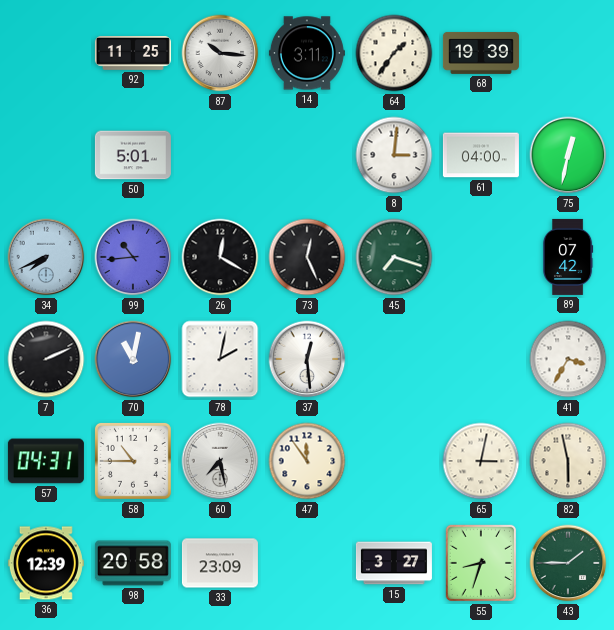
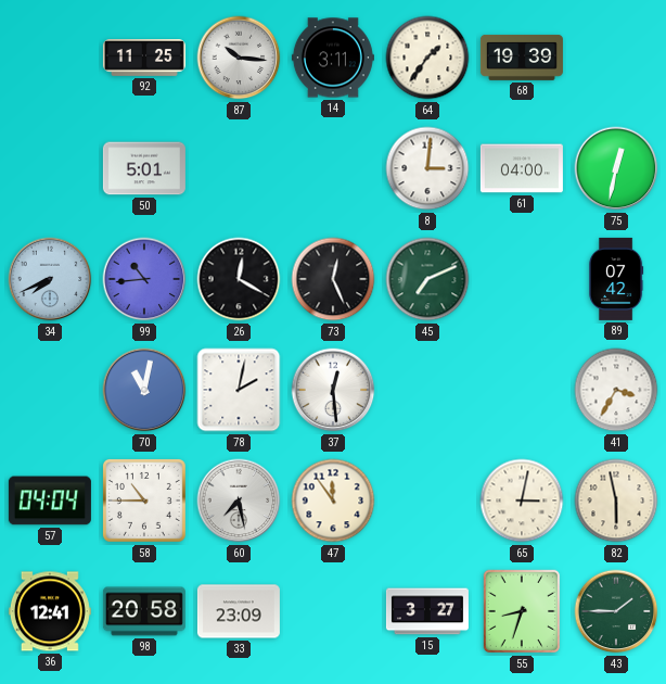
45: 7:18 -> 7:11
7: 2:11 -> none
57: 04:31 -> 04:04
36: 12:39 -> 12:41
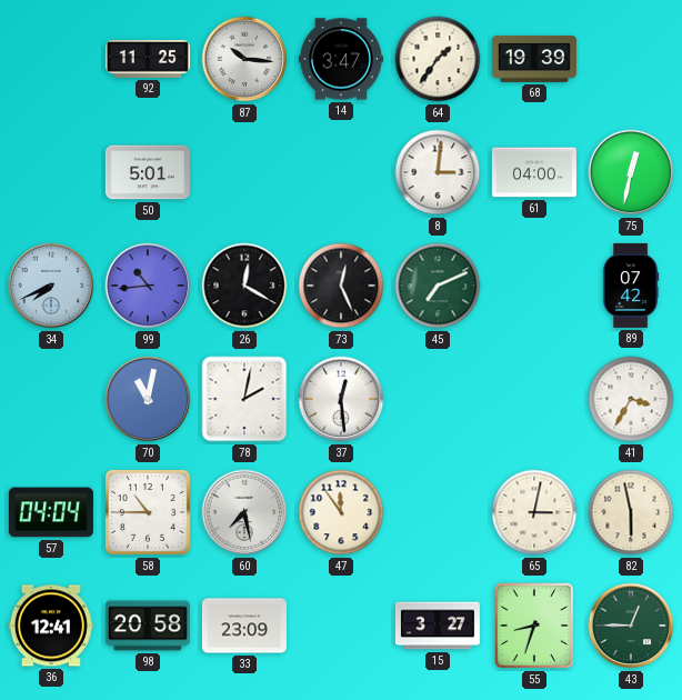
14: 3:11 -> 3:47
43: 1:45 -> 12:45
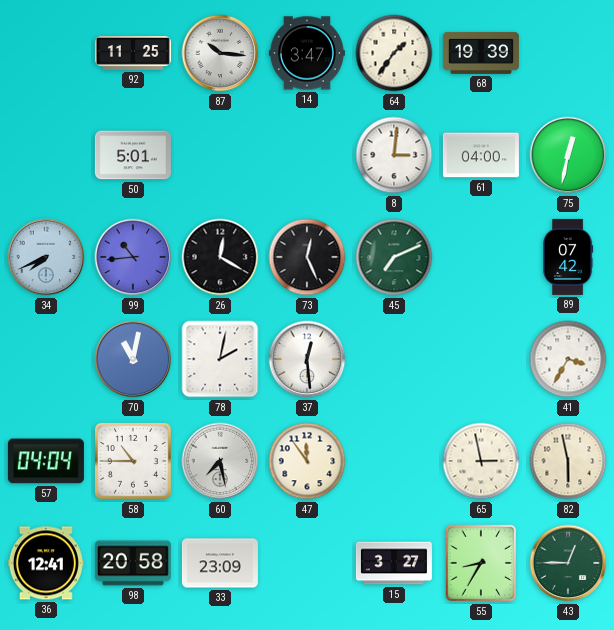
65: 3:02 -> 2:58
55: 8:33 -> 8:35
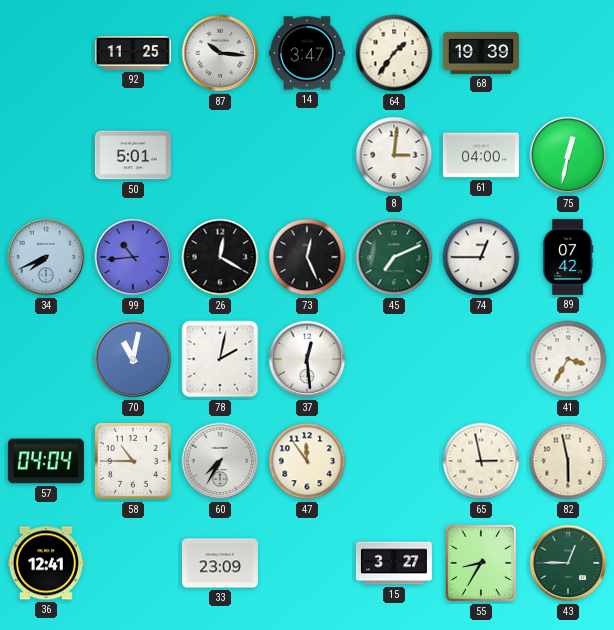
74: none -> 12:45
60: 7:28 -> 7:35
98: 20:58 -> none
